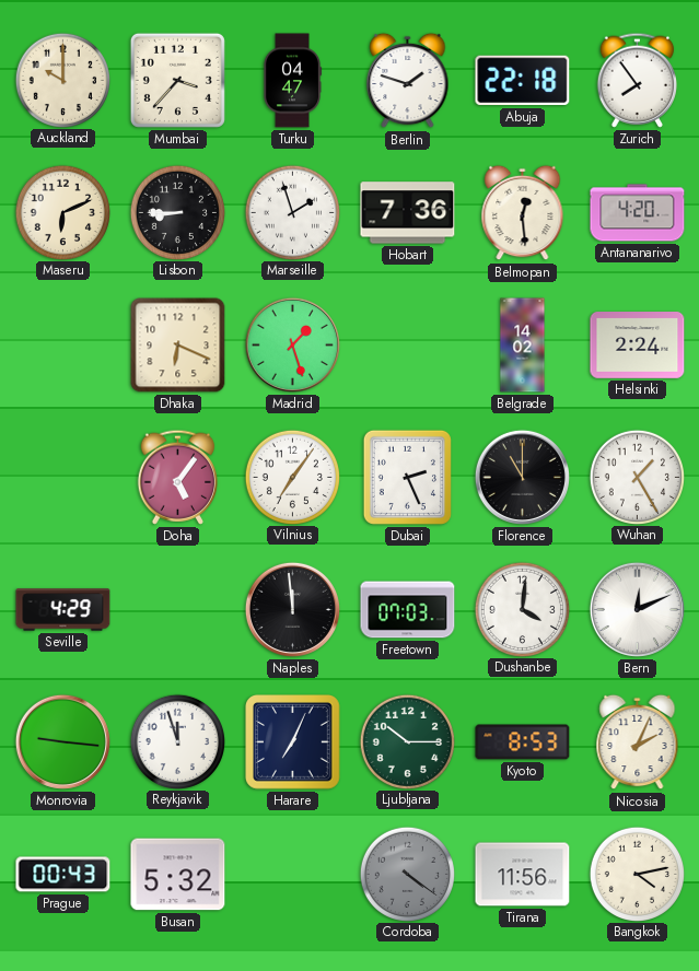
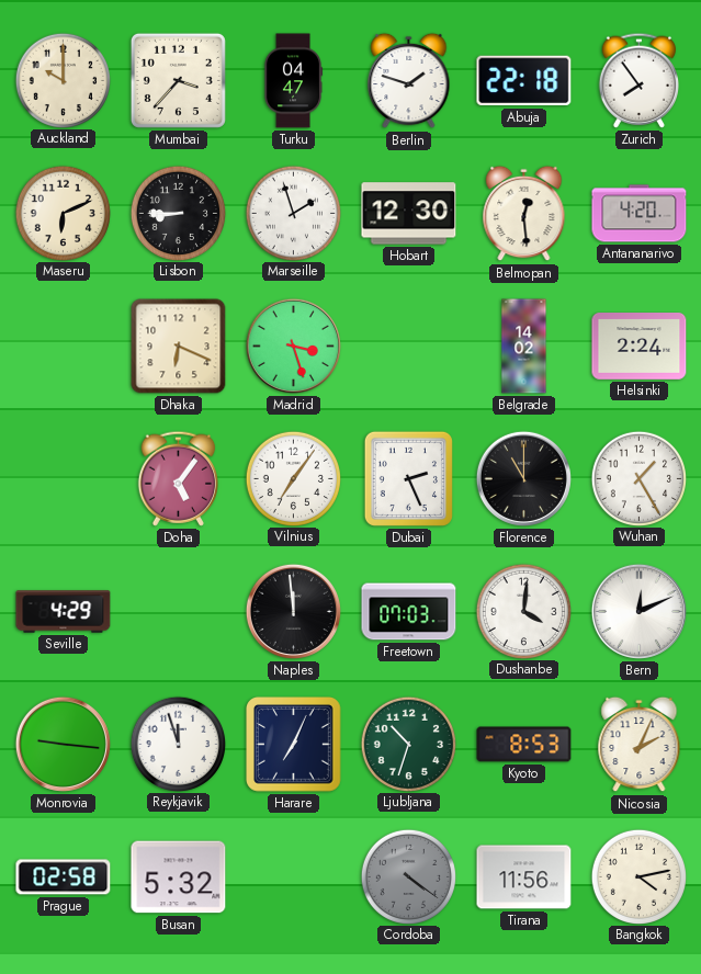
Hobart: 7:36 -> 12:30
Madrid: 1:27 -> 3:27
Ljubljana: 10:15 -> 10:33
Prague: 00:43 -> 02:58
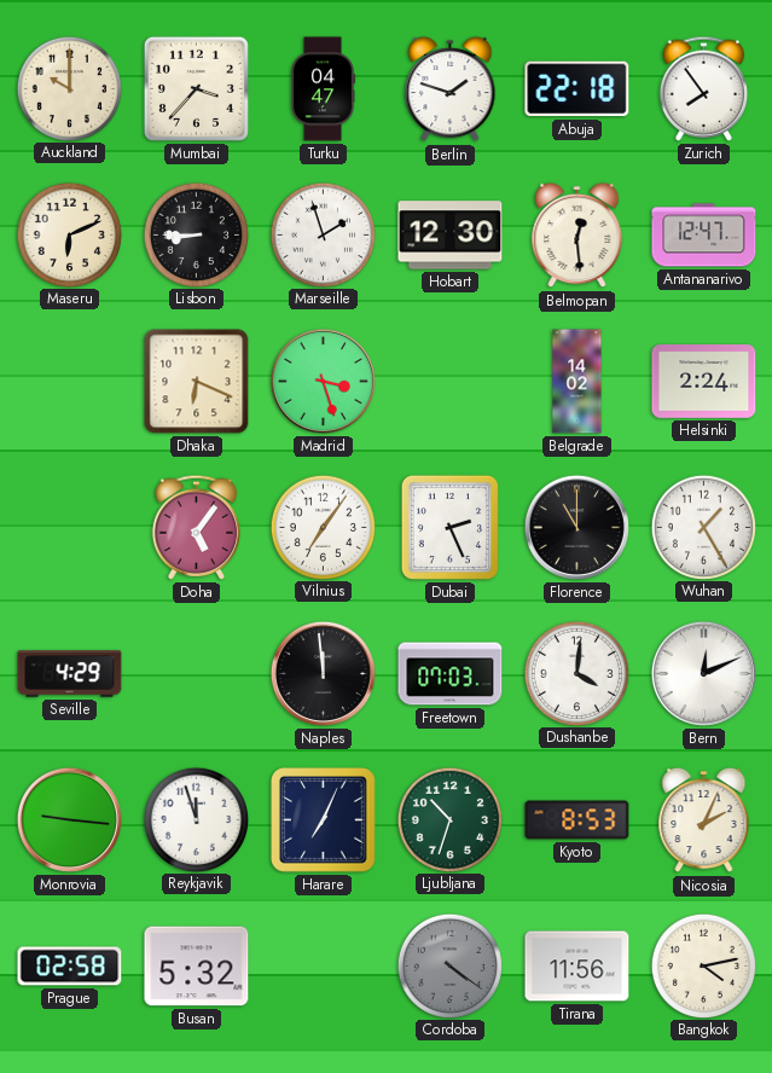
Antananarivo: 4:20 -> 12:47
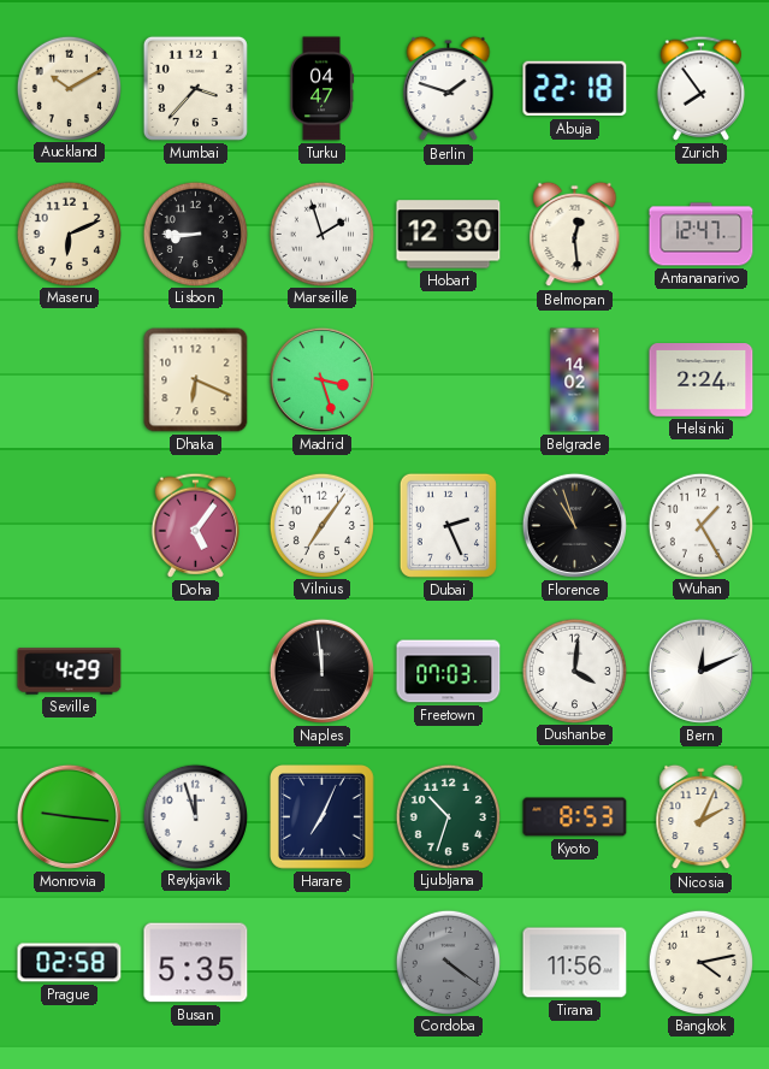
Auckland: 10:00 -> 10:10
Florence: 11:00 -> 10:57
Busan: 5:32 -> 5:35
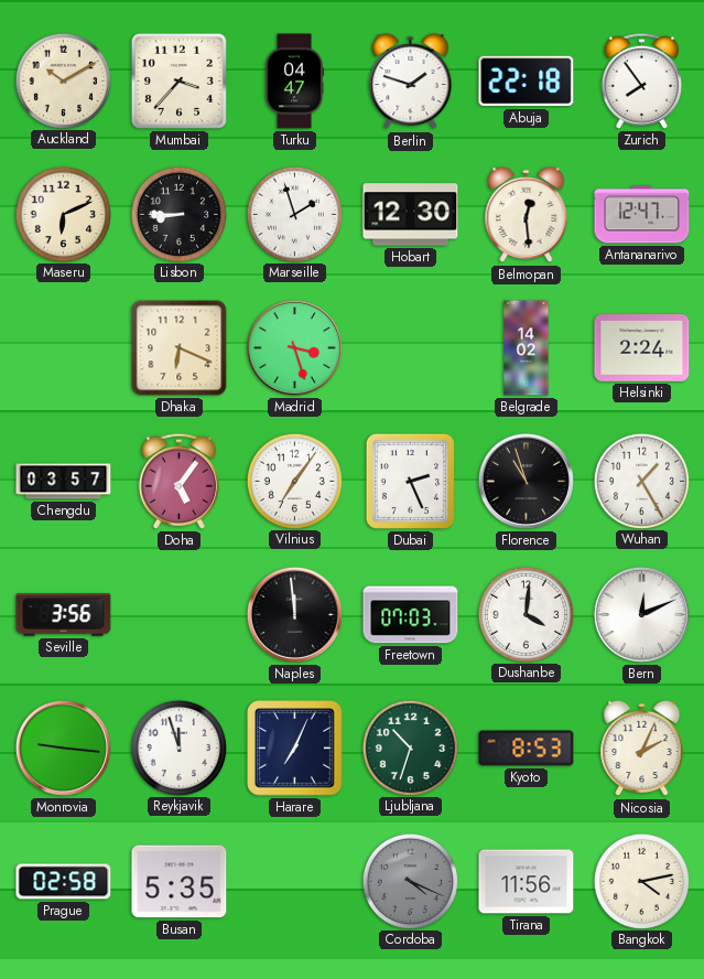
Chengdu: none -> 03:57
Seville: 4:29 -> 3:56
Cordoba: 4:21 -> 4:19
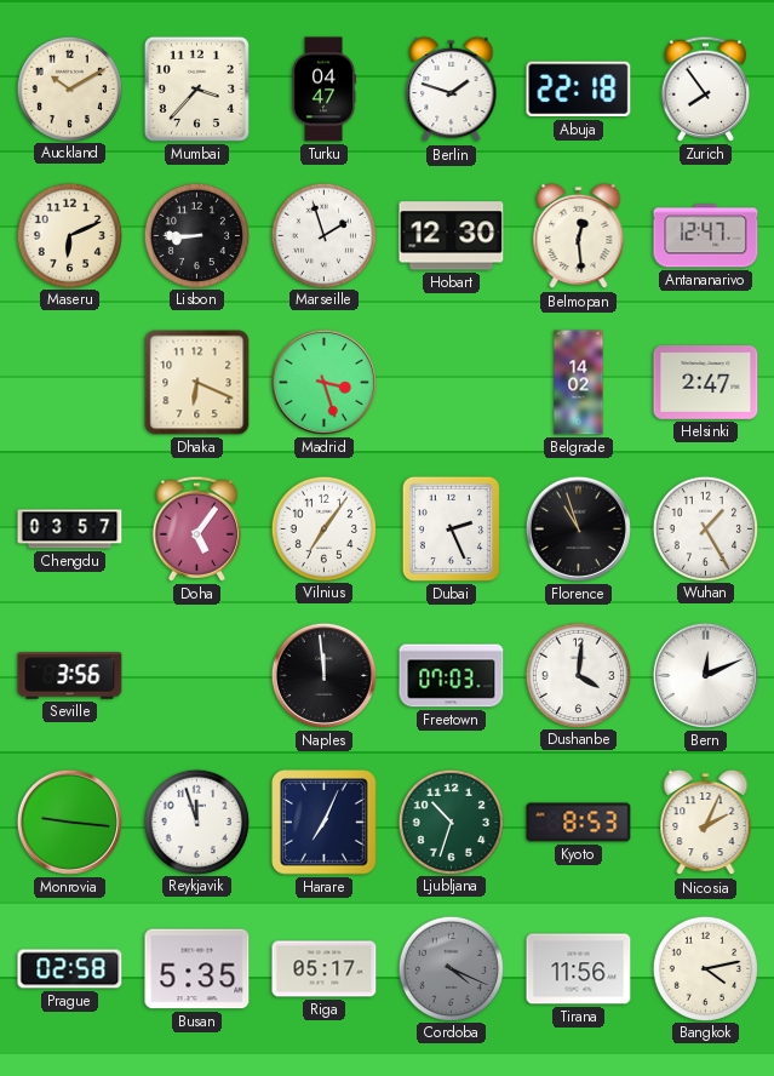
Helsinki: 2:24 -> 2:47
Riga: none -> 05:17
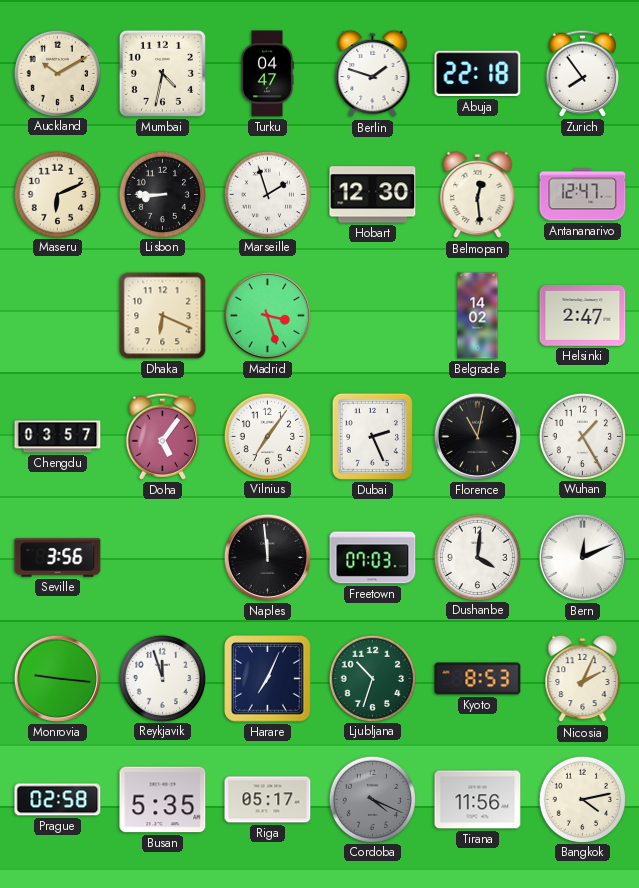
Mumbai: 3:37 -> 4:32
Florence: 10:57 -> 11:02
